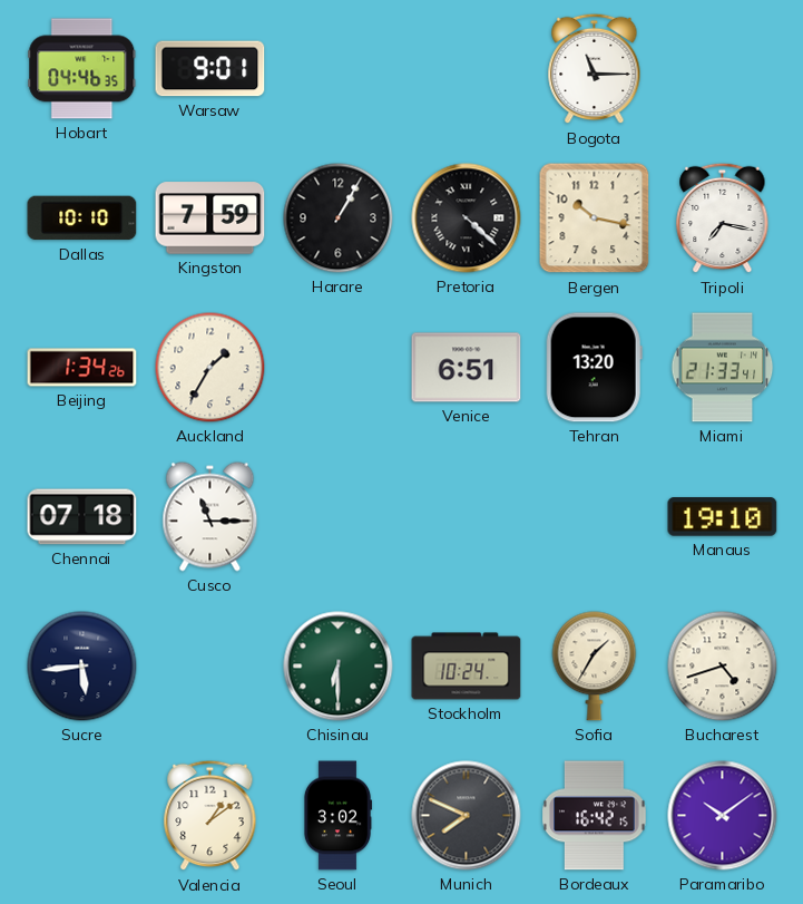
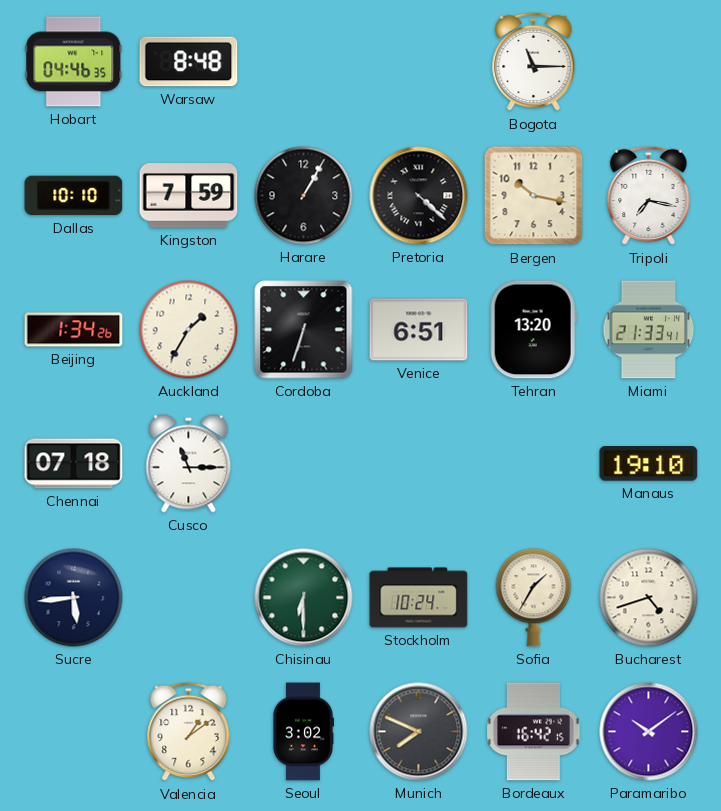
Warsaw: 9:01 -> 8:48
Cordoba: none -> 6:33
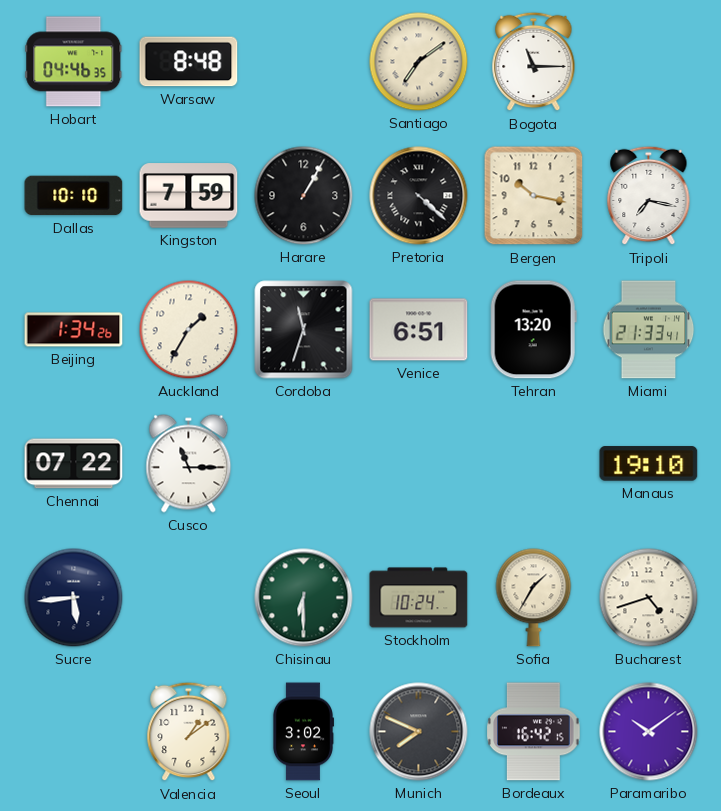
Santiago: none -> 7:09
Cordoba: 6:33 -> 11:33
Chennai: 07:18 -> 07:22
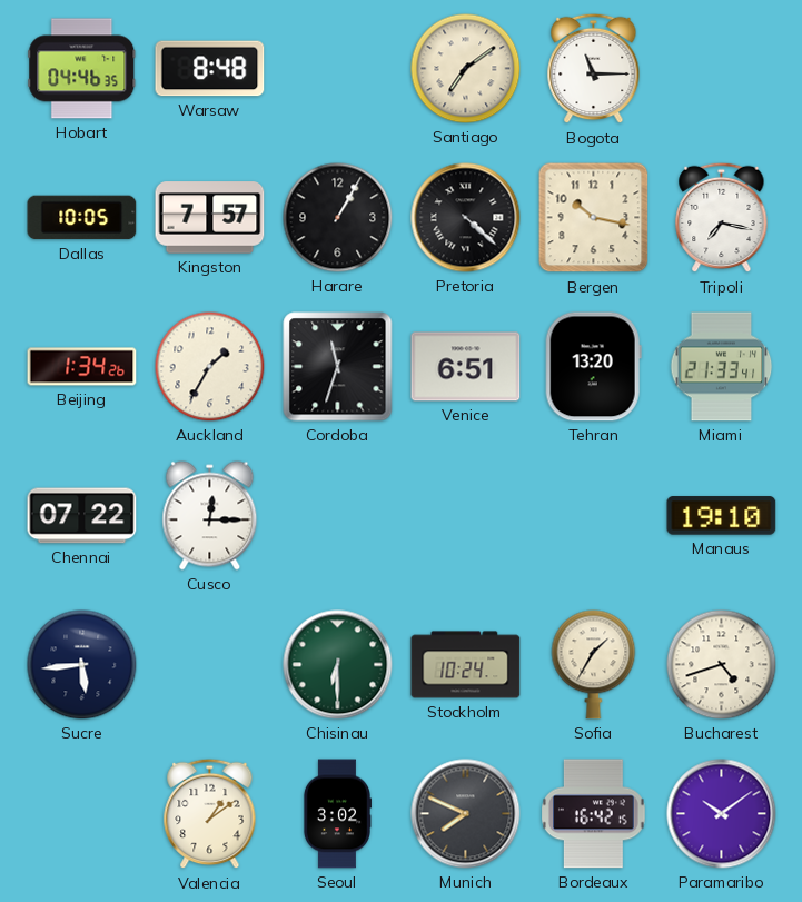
Dallas: 10:10 -> 10:05
Kingston: 7:59 -> 7:57
Cusco: 11:15 -> 12:15
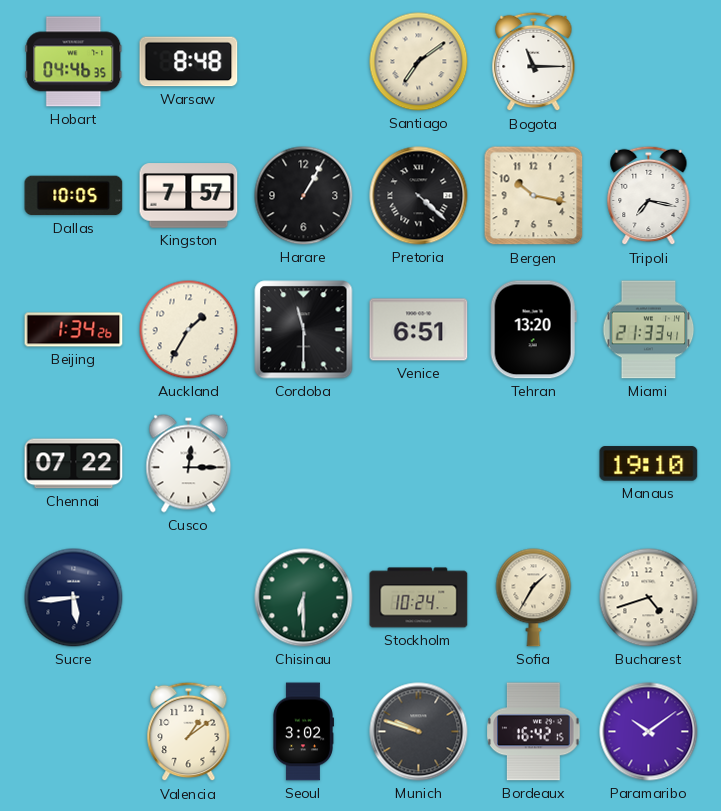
Cordoba: 11:33 -> 11:30
Munich: 7:49 -> 9:48
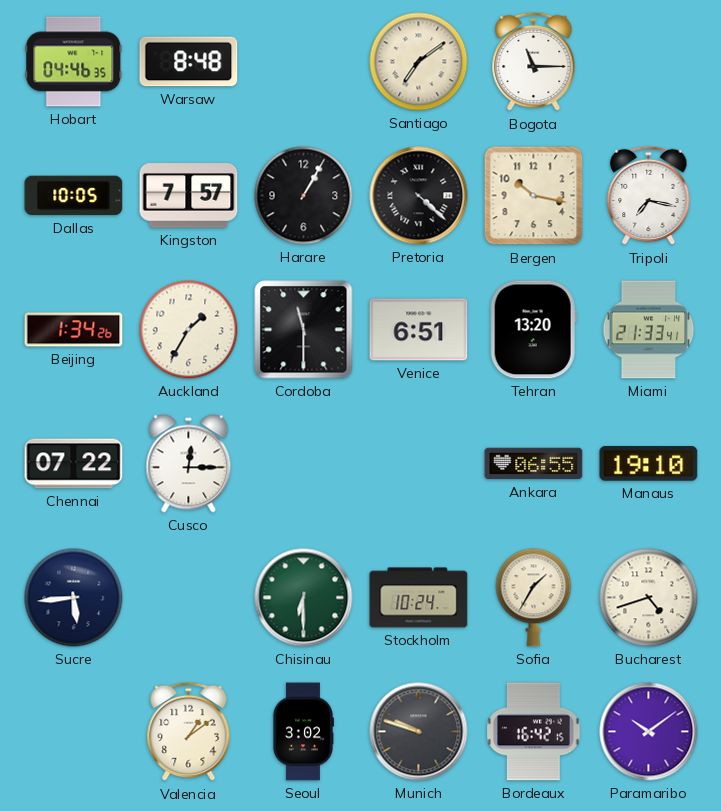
Ankara: none -> 06:55
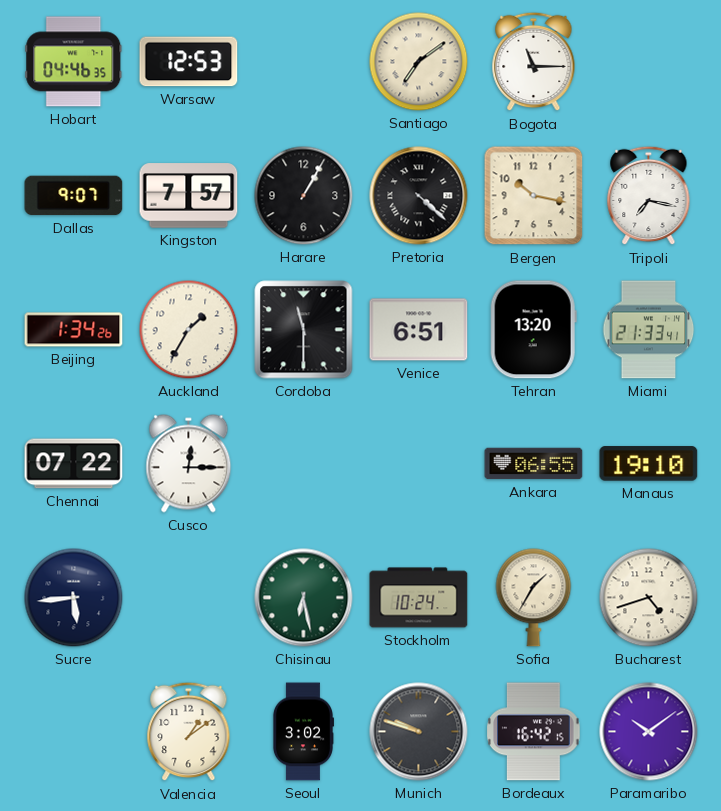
Warsaw: 8:48 -> 12:53
Dallas: 10:05 -> 9:07
Chisinau: 6:30 -> 6:28
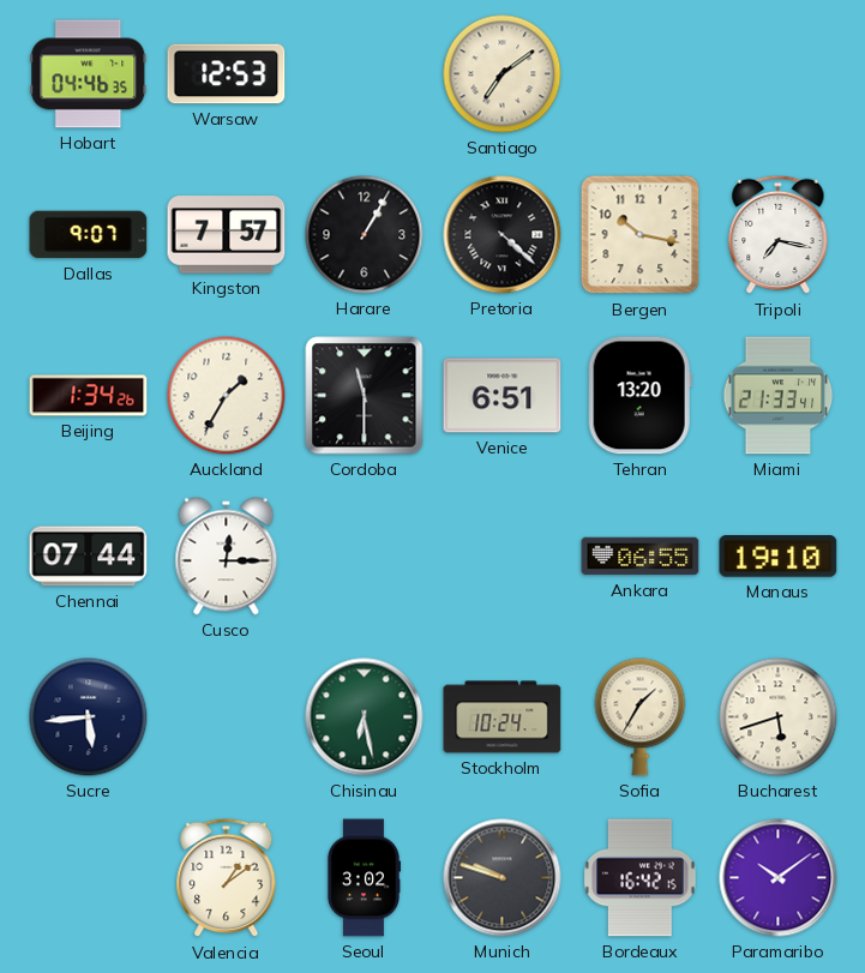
Bogota: 11:15 -> none
Chennai: 07:22 -> 07:44
Bucharest: 4:42 -> 5:42
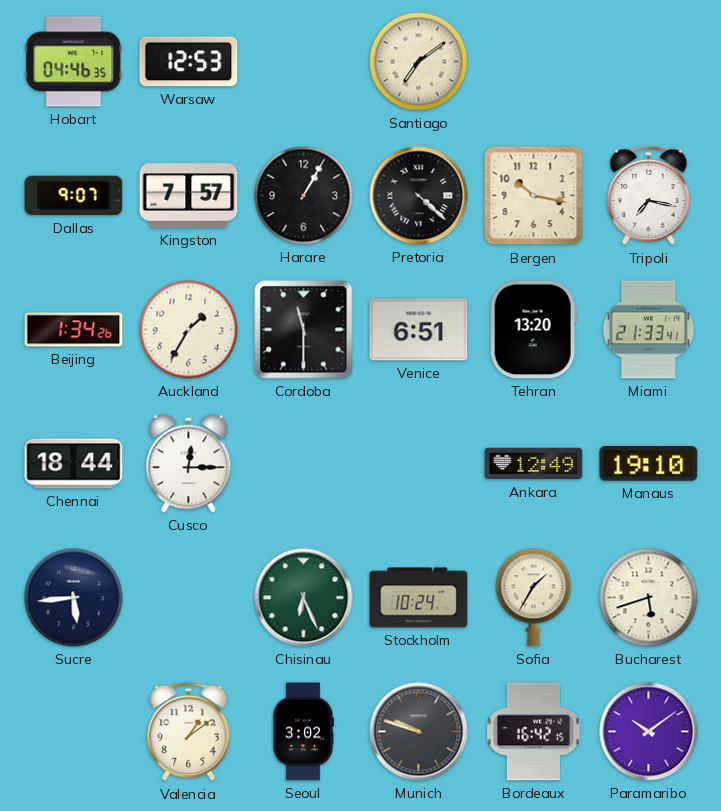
Chennai: 07:44 -> 18:44
Ankara: 06:55 -> 12:49
Chisinau: 6:28 -> 6:26
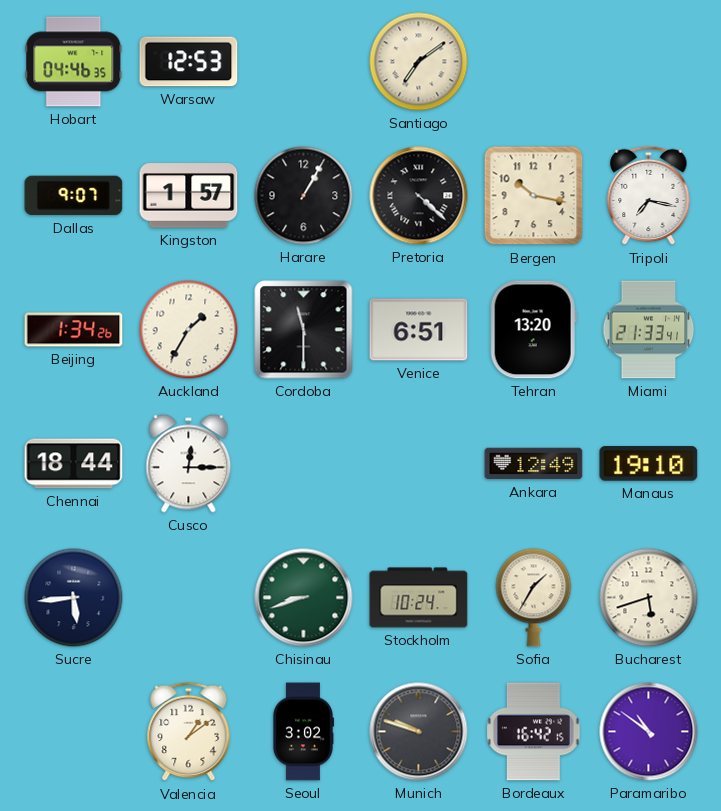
Kingston: 7:57 -> 1:57
Chisinau: 6:26 -> 8:42
Paramaribo: 10:09 -> 10:51
